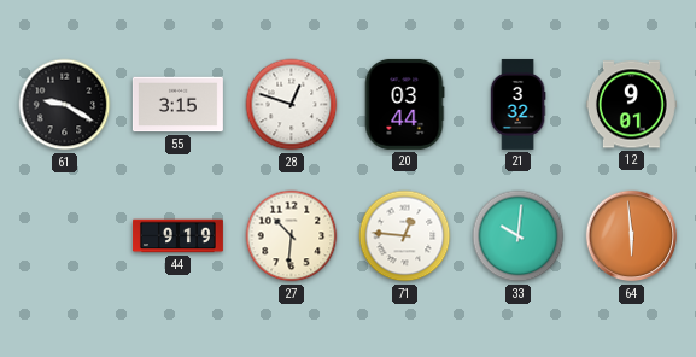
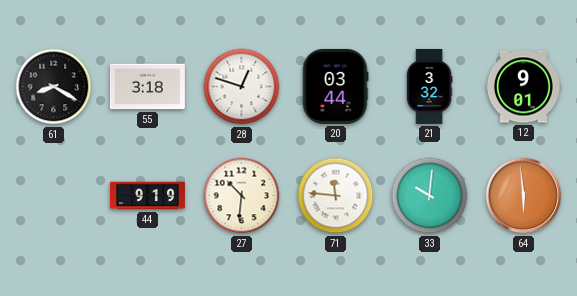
61: 9:20 -> 8:20
55: 3:15 -> 3:18
71: 12:46 -> 11:46
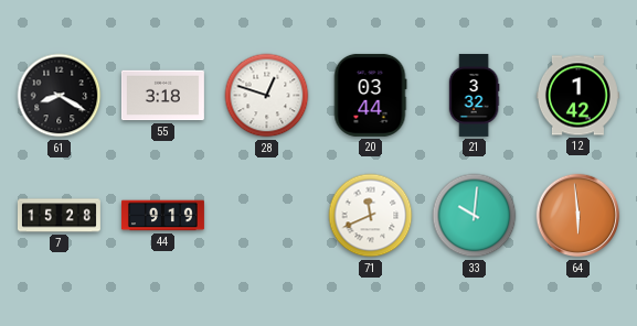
12: 9:01 -> 1:42
7: none -> 15:28
27: 10:31 -> none
71: 11:46 -> 11:41
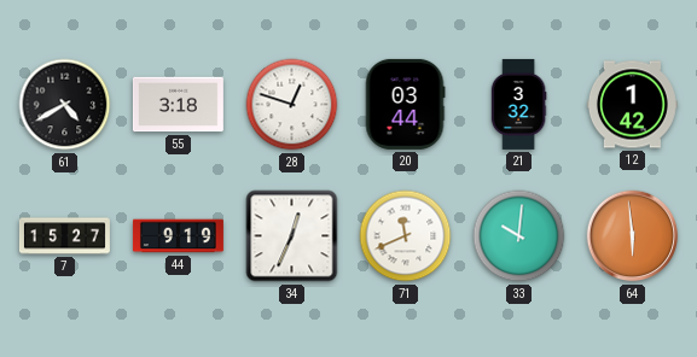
61: 8:20 -> 4:40
7: 15:28 -> 15:27
34: none -> 12:34
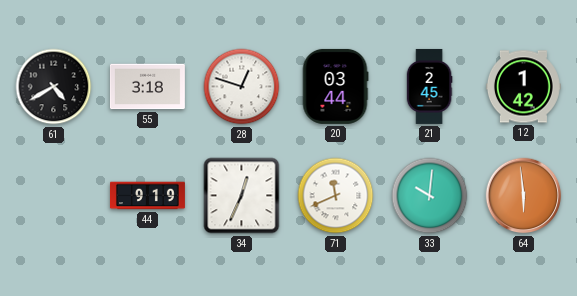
21: 3:32 -> 2:45
7: 15:27 -> none
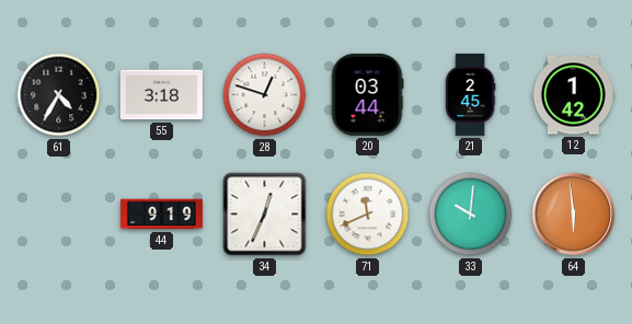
61: 4:40 -> 4:35
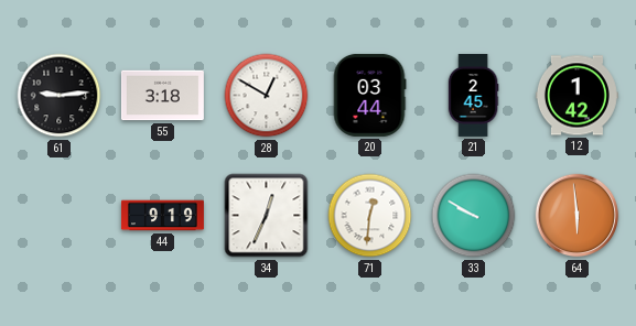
61: 4:35 -> 9:14
28: 12:48 -> 12:50
71: 11:41 -> 12:31
33: 10:01 -> 9:50
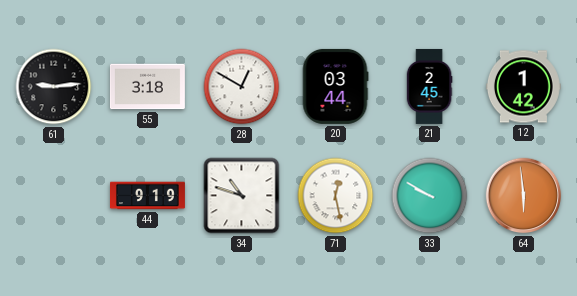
34: 12:34 -> 10:48
71: 12:31 -> 12:28
